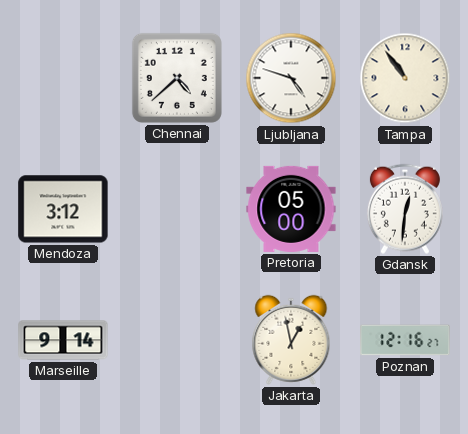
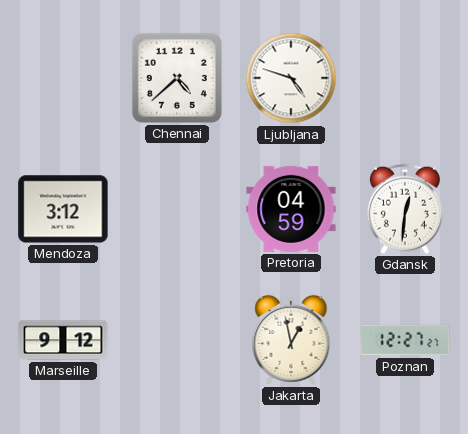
Tampa: 10:54 -> none
Pretoria: 05:00 -> 04:59
Marseille: 9:14 -> 9:12
Poznan: 12:16 -> 12:27
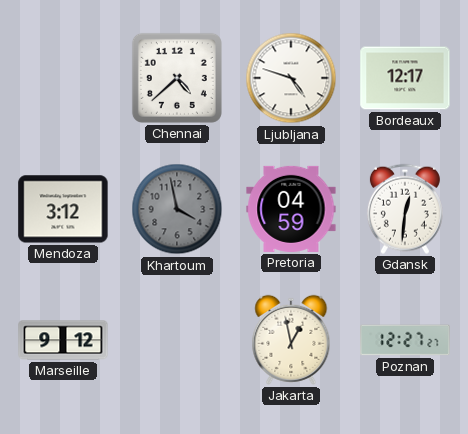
Bordeaux: none -> 12:17
Khartoum: none -> 3:58
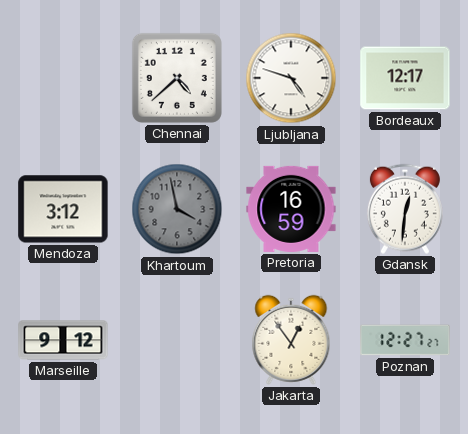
Pretoria: 04:59 -> 16:59
Jakarta: 12:58 -> 12:54
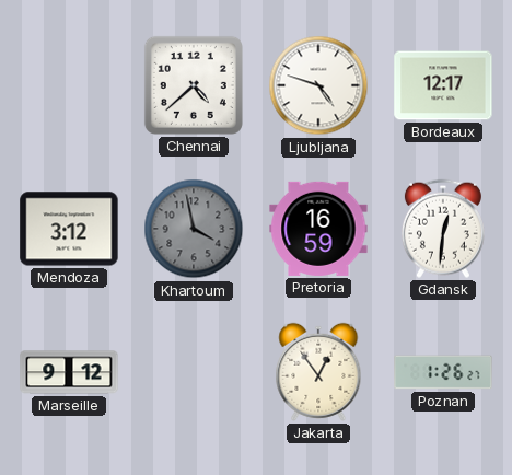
Poznan: 12:27 -> 1:26
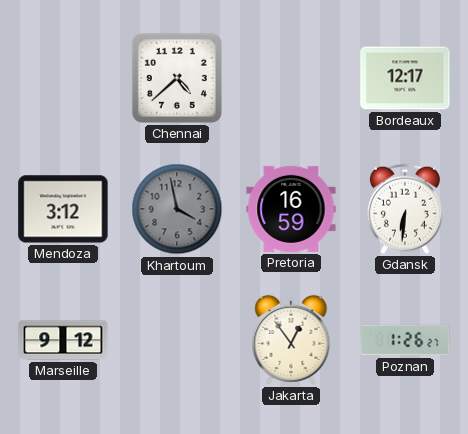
Ljubljana: 4:48 -> none
Gdansk: 12:31 -> 6:31
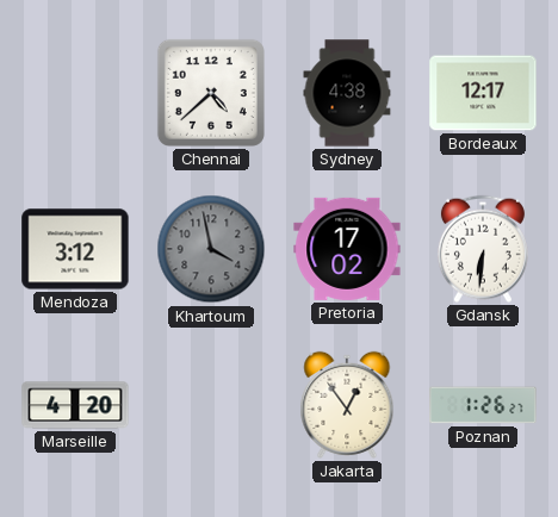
Sydney: none -> 4:38
Pretoria: 16:59 -> 17:02
Marseille: 9:12 -> 4:20
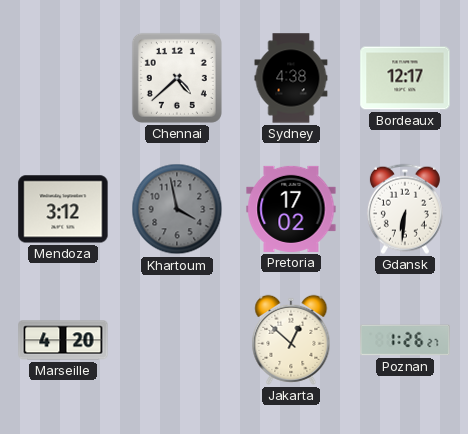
Jakarta: 12:54 -> 12:52
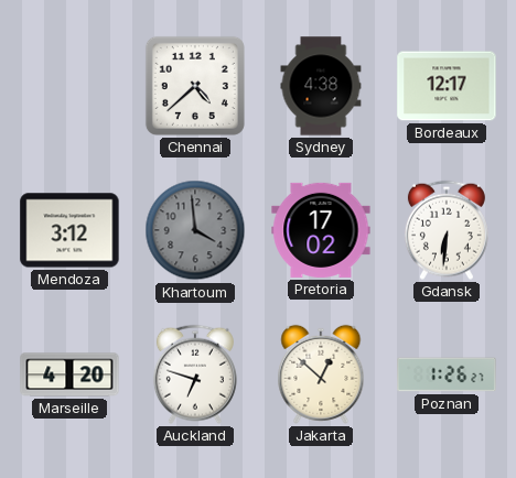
Khartoum: 3:58 -> 3:59
Auckland: none -> 6:48
